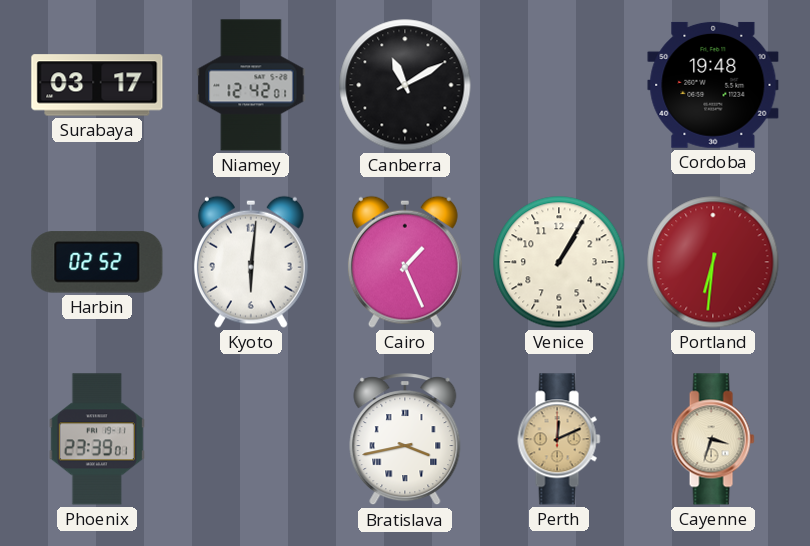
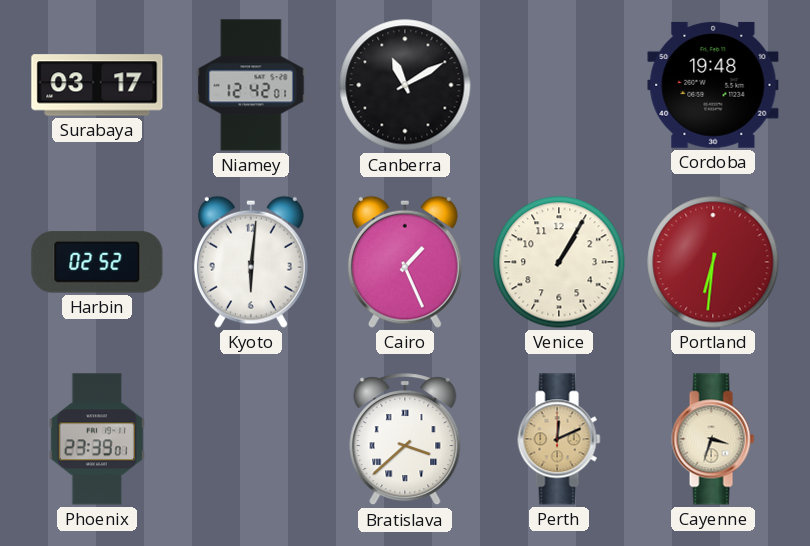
Bratislava: 3:43 -> 3:38
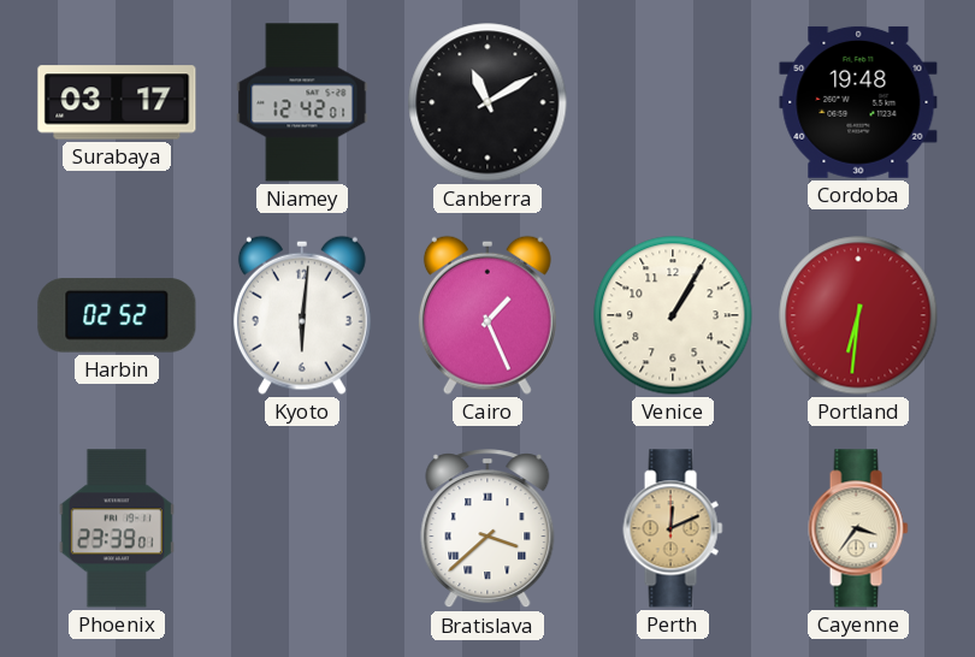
Cayenne: 3:33 -> 3:36
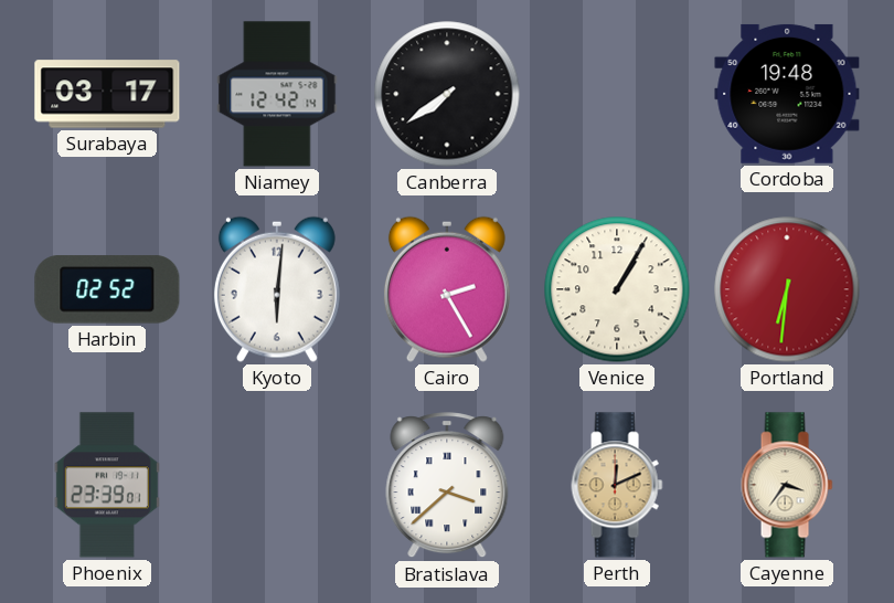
Niamey: 12:42:01 -> 12:42:14
Canberra: 11:10 -> 7:39
Cairo: 1:26 -> 2:25
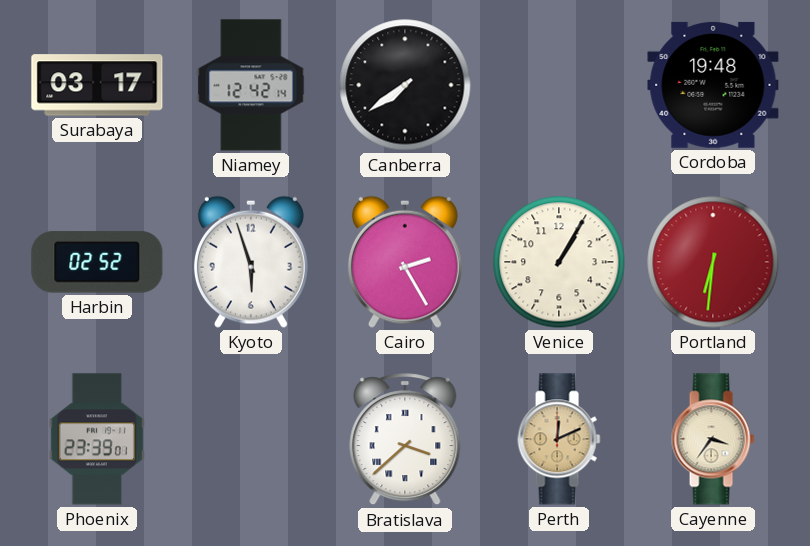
Kyoto: 6:01 -> 5:57
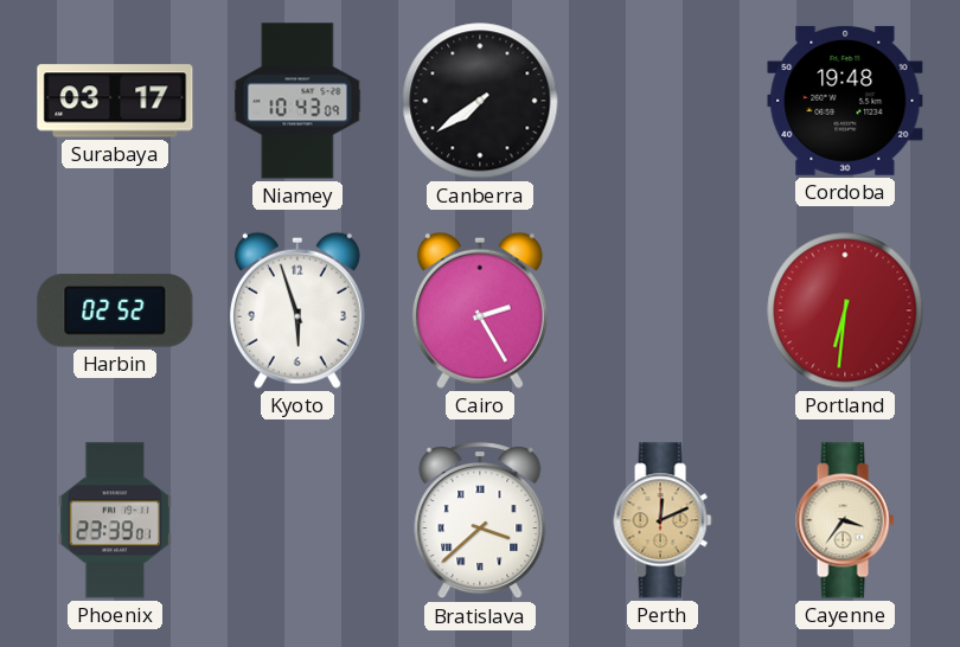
Niamey: 12:42 -> 10:43
Venice: 1:05 -> none
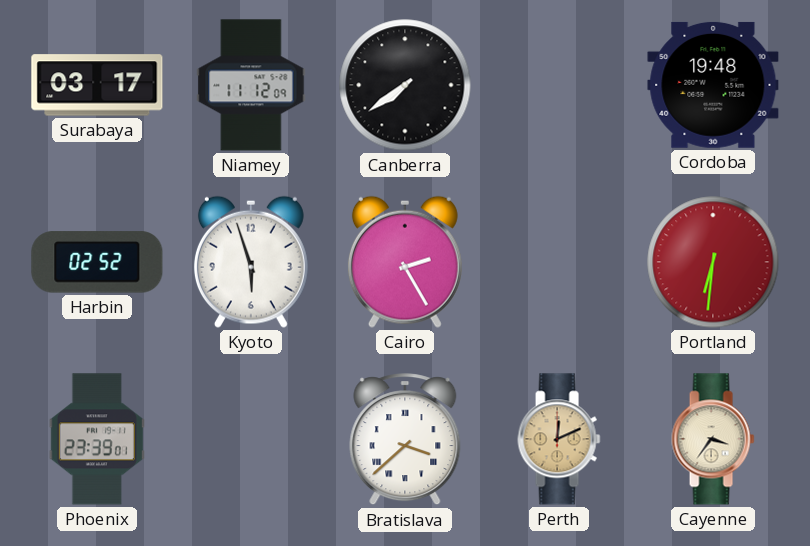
Niamey: 10:43 -> 11:12
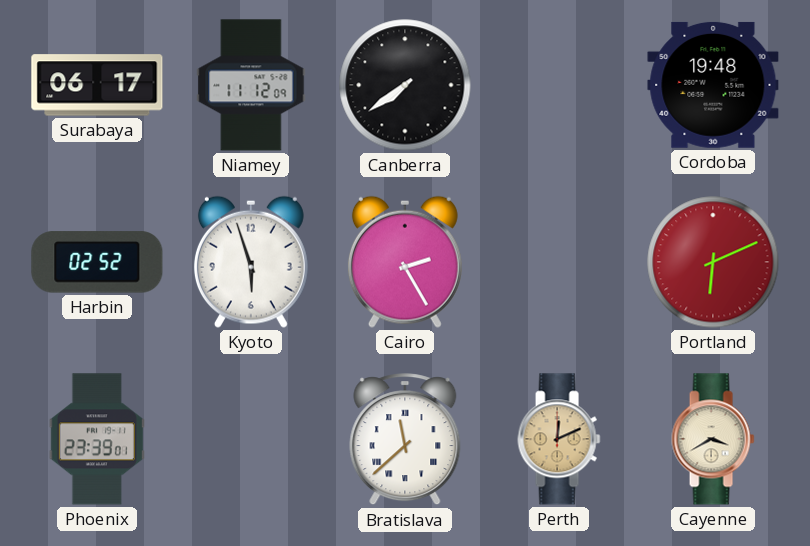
Surabaya: 03:17 -> 06:17
Portland: 6:31 -> 6:11
Bratislava: 3:38 -> 11:38
Cayenne: 3:36 -> 3:40
